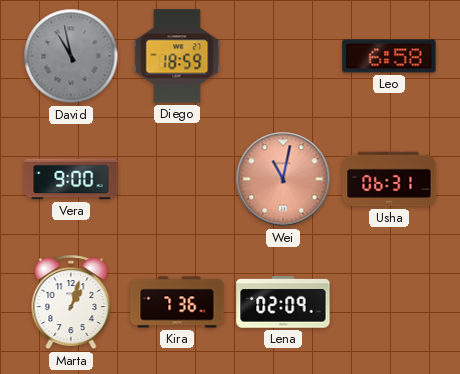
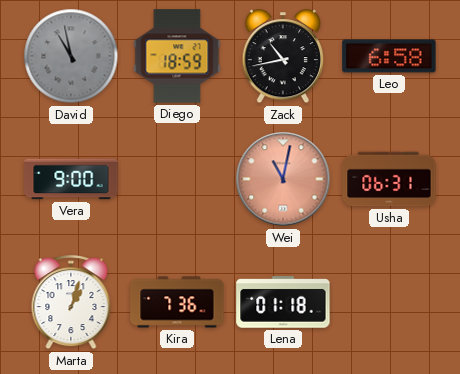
Zack: none -> 10:43
Lena: 02:09 -> 01:18
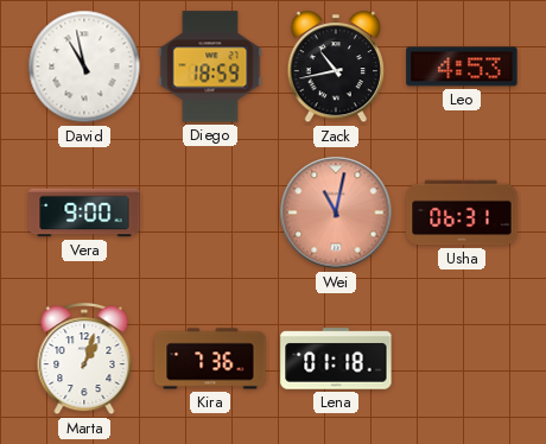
David dial: grey -> white
Leo: 6:58 -> 4:53
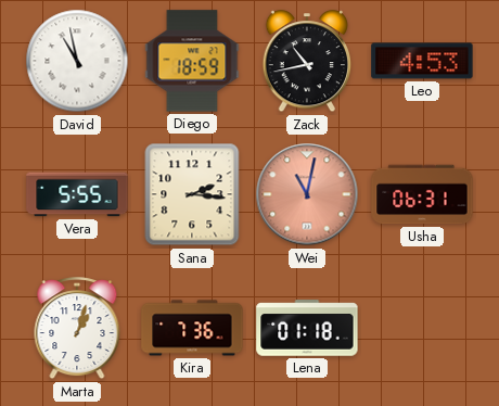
Vera: 9:00 -> 5:55
Sana: none -> 2:16
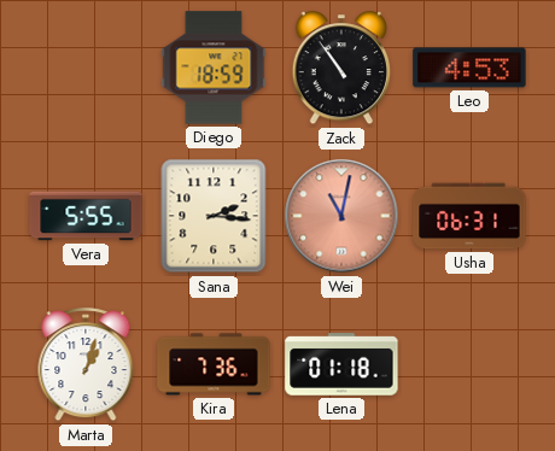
David: 10:58 -> none
Zack: 10:43 -> 10:54
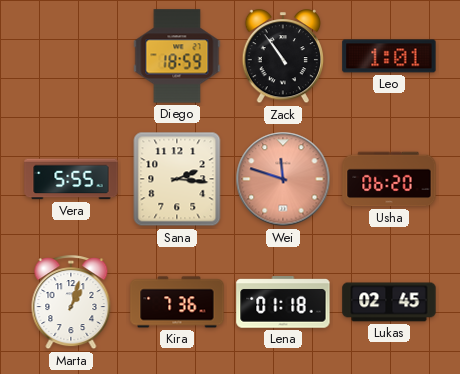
Leo: 4:53 -> 1:01
Wei: 11:02 -> 11:48
Usha: 06:31 -> 06:20
Lukas: none -> 02:45
